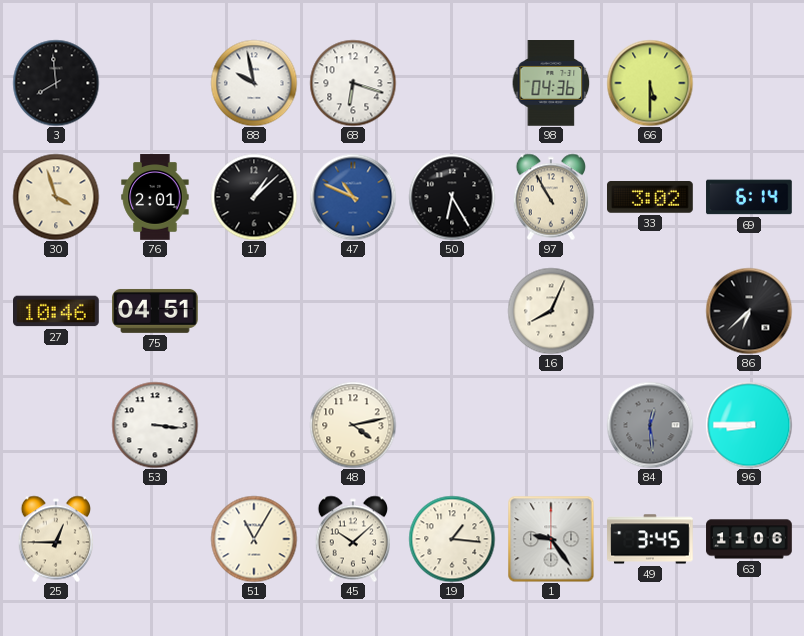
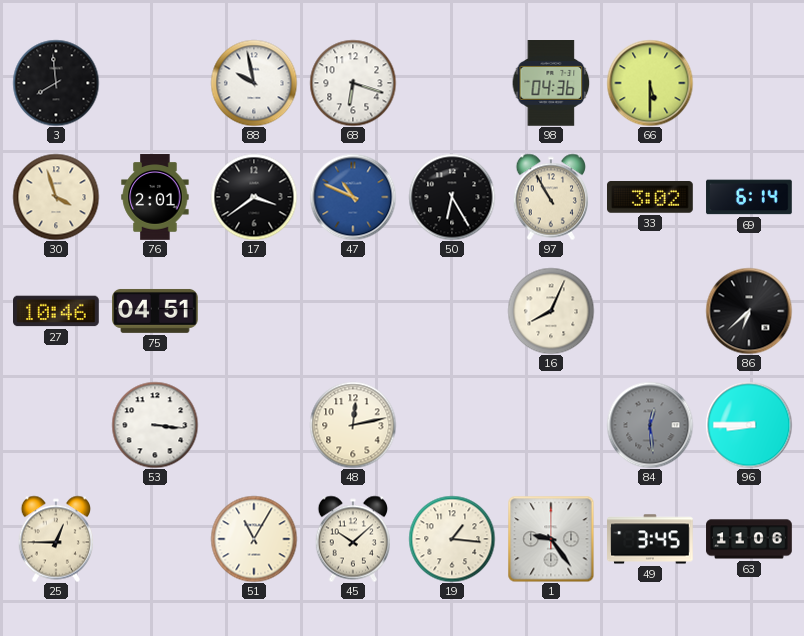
17: 1:08 -> 3:39
48: 4:13 -> 12:13
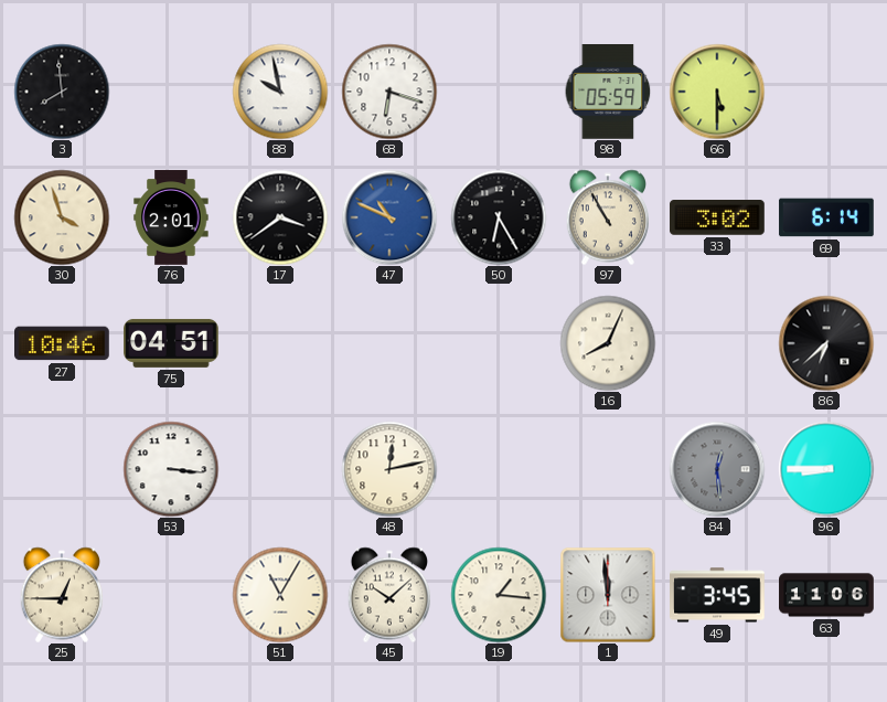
98: 04:36 -> 05:59
1: 9:24 -> 11:59
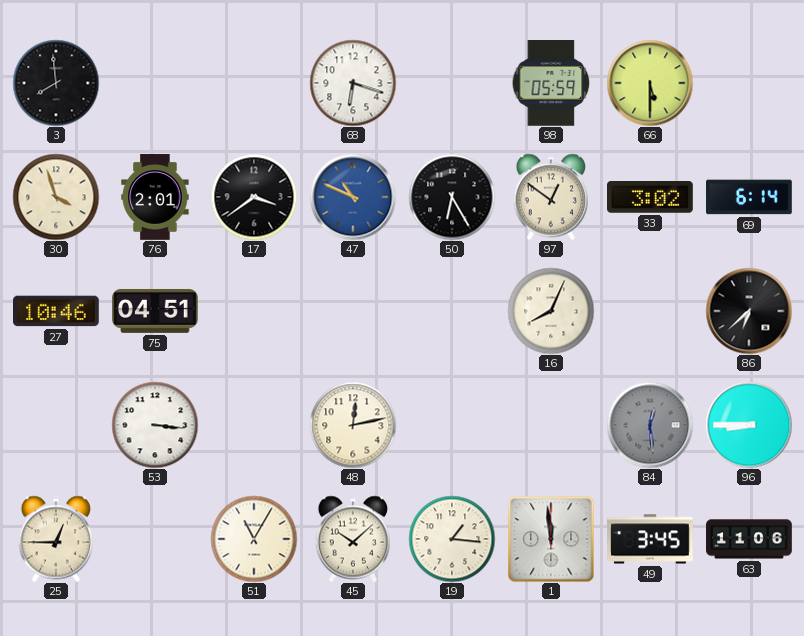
88: 9:58 -> none
97: 10:55 -> 12:51
